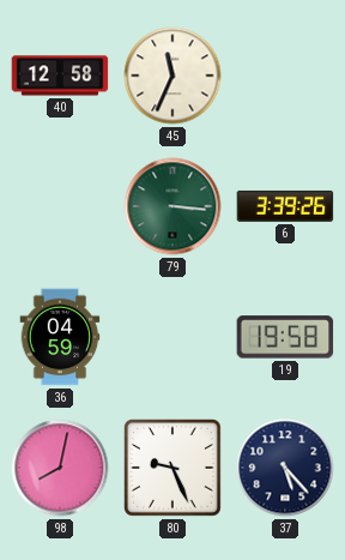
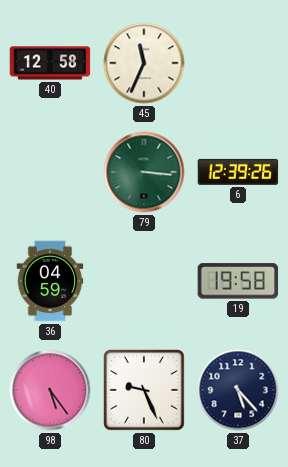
6: 3:39 -> 12:39
98: 8:02 -> 5:24
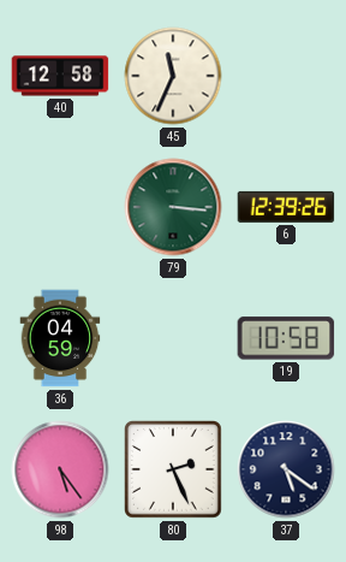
19: 19:58 -> 10:58
80: 9:26 -> 2:26
37: 5:23 -> 5:21
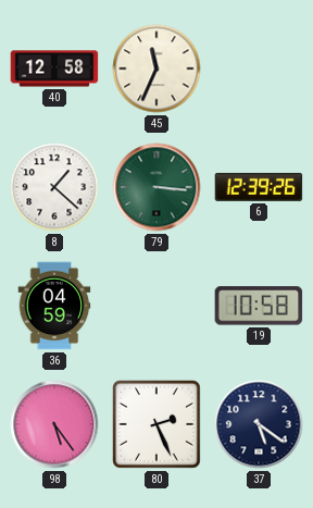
8: none -> 1:22
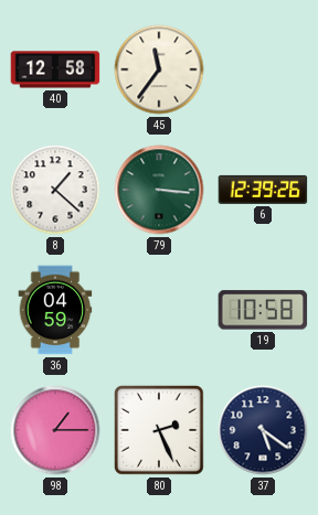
45: 11:34 -> 11:36
98: 5:24 -> 1:15
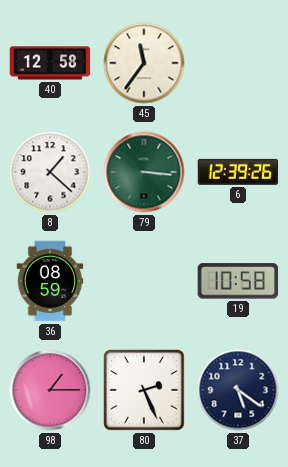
36: 04:59 -> 08:59
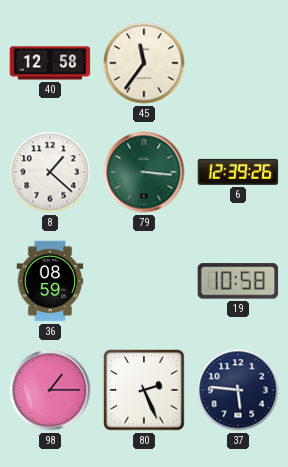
37: 5:21 -> 5:46
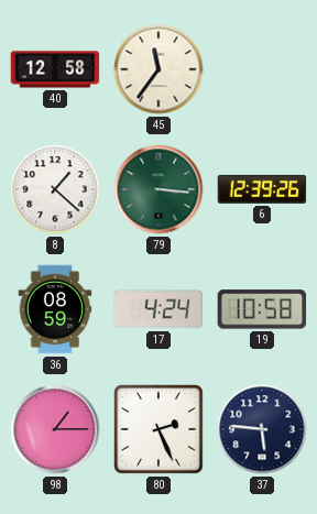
17: none -> 4:24
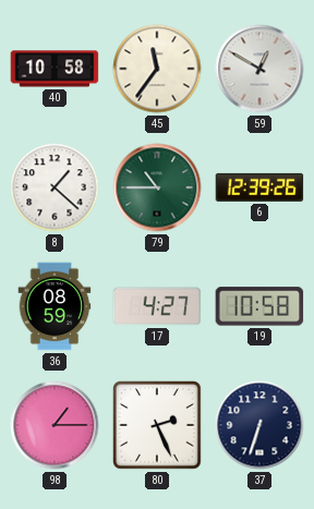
40: 12:58 -> 10:58
59: none -> 12:50
79: 3:16 -> 10:45
17: 4:24 -> 4:27
37: 5:46 -> 6:33
